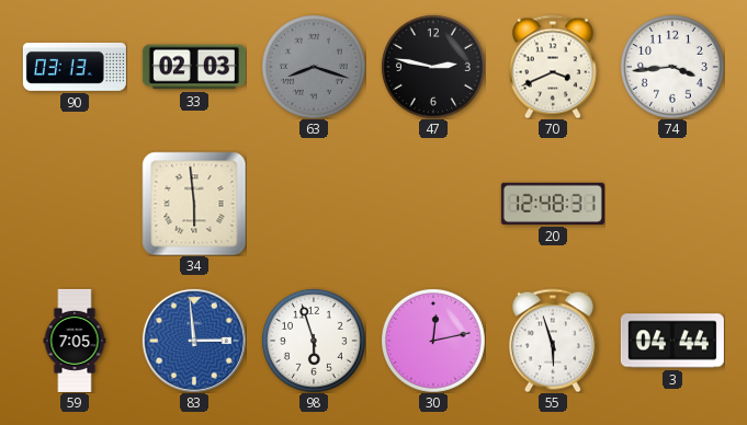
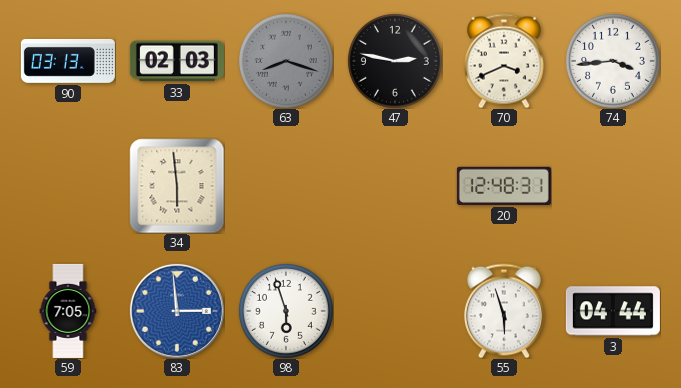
30: 12:13 -> none
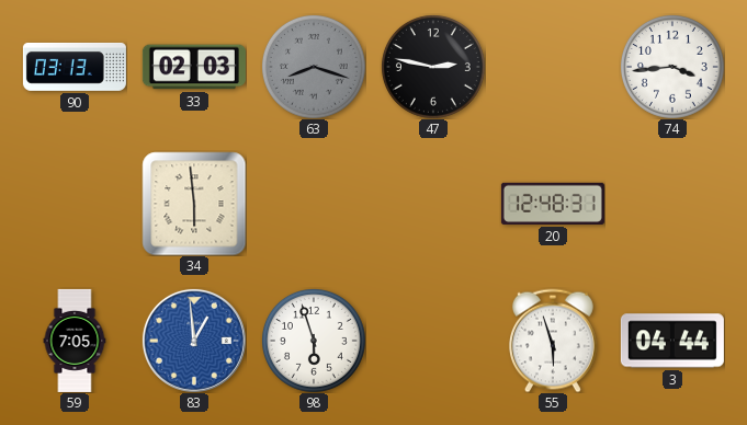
70: 3:41 -> none
83: 2:59 -> 12:59
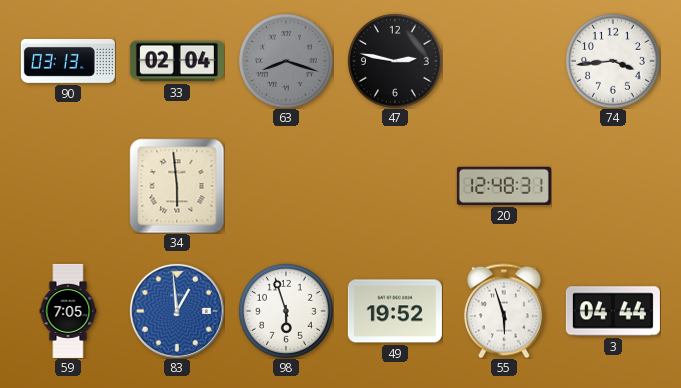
33: 02:03 -> 02:04
49: none -> 19:52
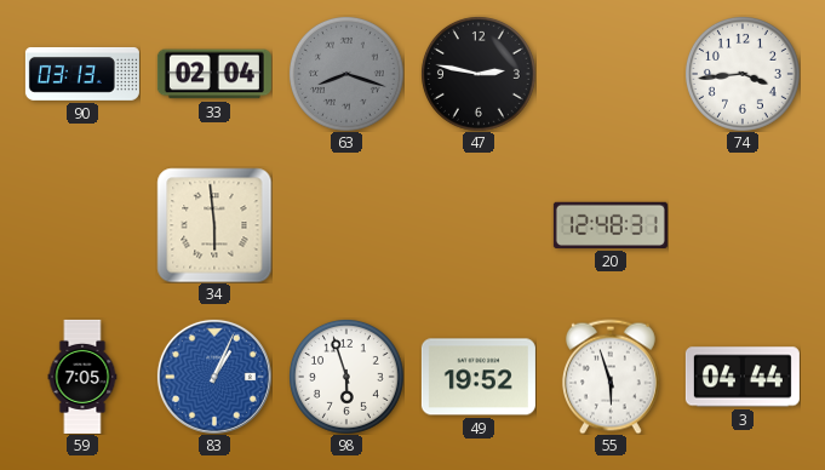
83: 12:59 -> 1:04
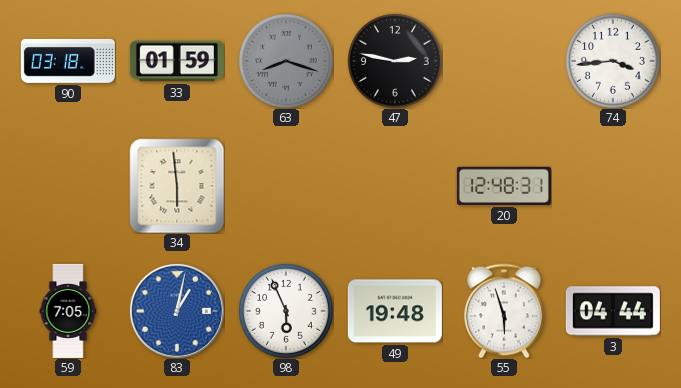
90: 03:13 -> 03:18
33: 02:04 -> 01:59
83: 1:04 -> 1:02
98: 5:57 -> 5:56
49: 19:52 -> 19:48
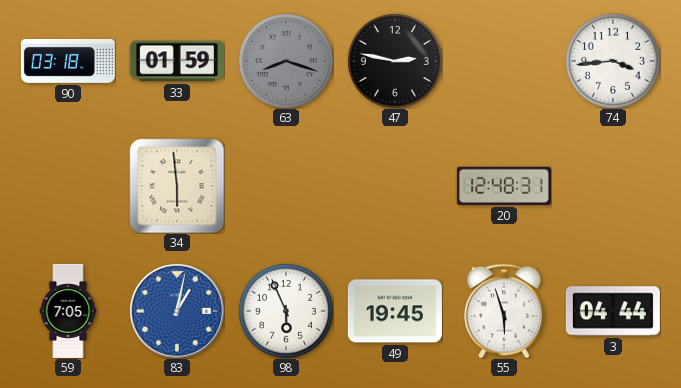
49: 19:48 -> 19:45
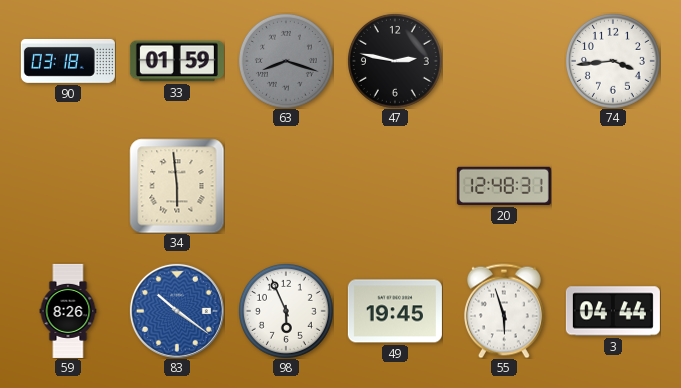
59: 7:05 -> 8:26
83: 1:02 -> 10:21
